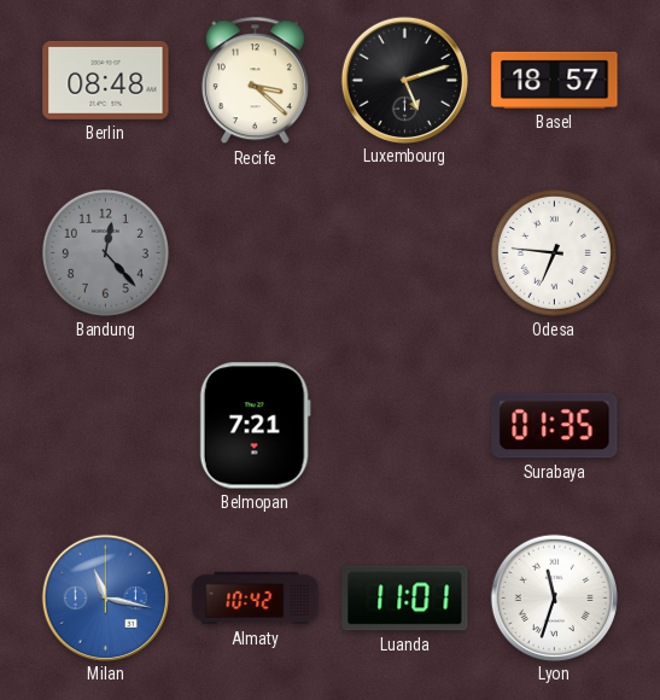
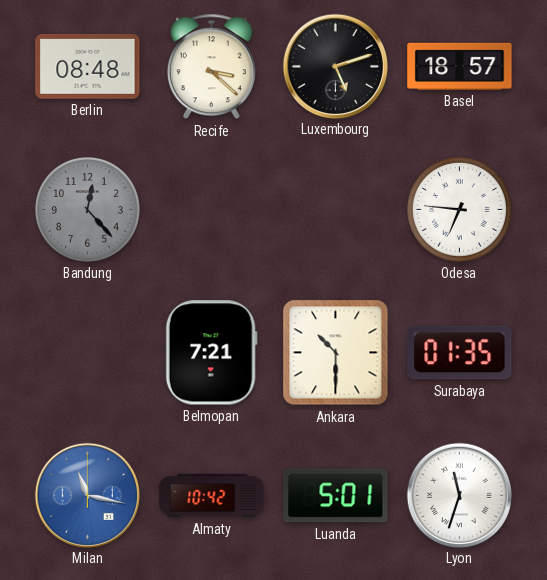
Ankara: none -> 10:30
Luanda: 11:01 -> 5:01
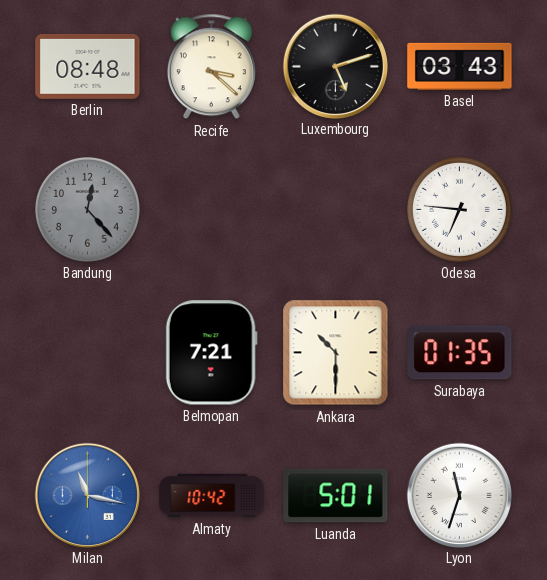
Basel: 18:57 -> 03:43
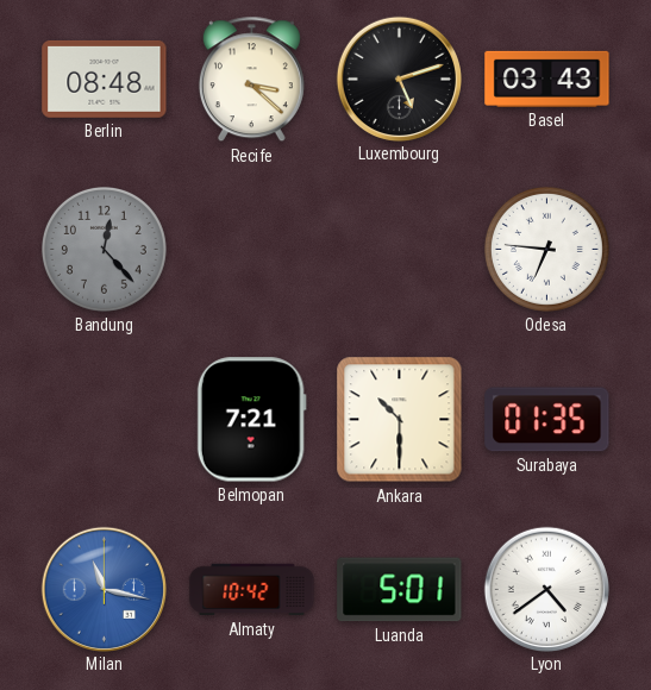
Lyon: 11:33 -> 4:39
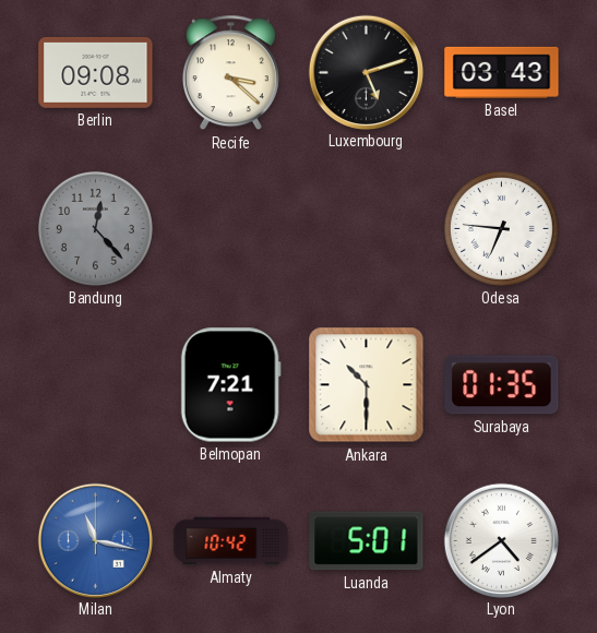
Berlin: 08:48 -> 09:08
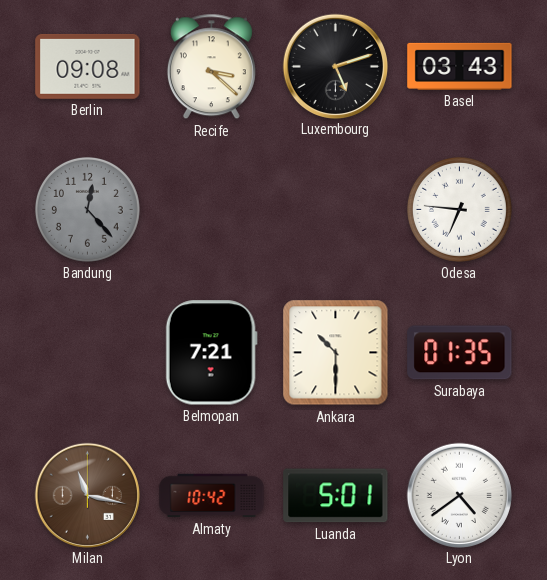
Milan dial: blue -> brown
